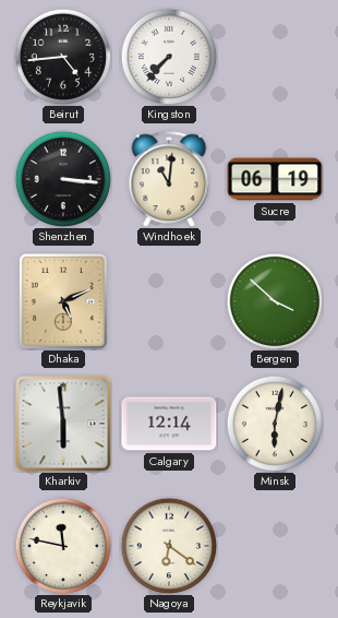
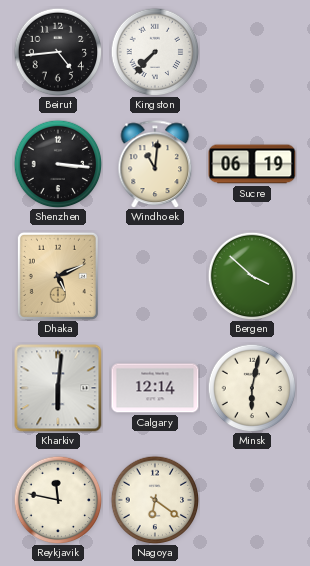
Kharkiv: 5:59 -> 6:01
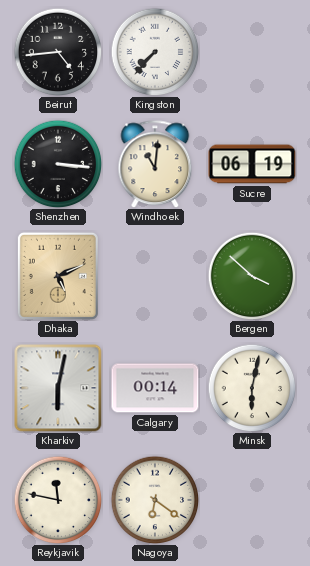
Kharkiv: 6:01 -> 6:02
Calgary: 12:14 -> 00:14
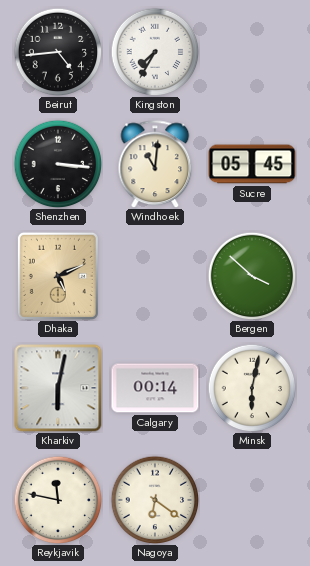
Kingston: 7:37 -> 7:35
Sucre: 06:19 -> 05:45
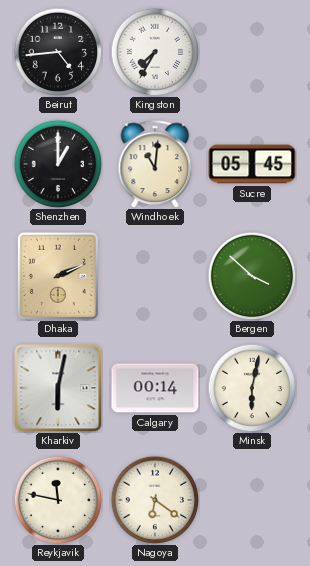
Shenzhen: 3:16 -> 1:00
Dhaka: 5:11 -> 2:11
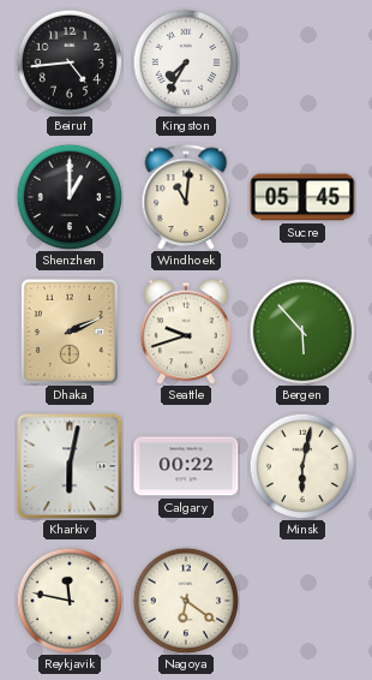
Seattle: none -> 9:42
Bergen: 3:52 -> 5:53
Calgary: 00:14 -> 00:22
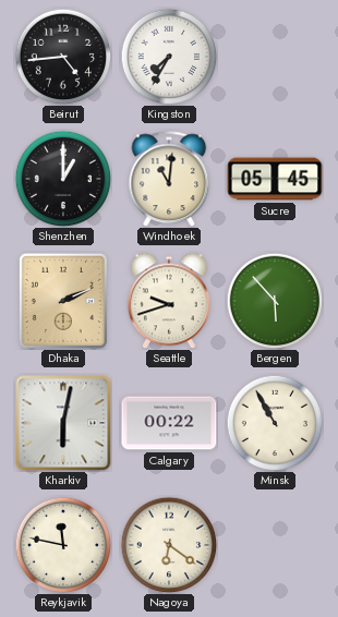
Minsk: 6:02 -> 10:55
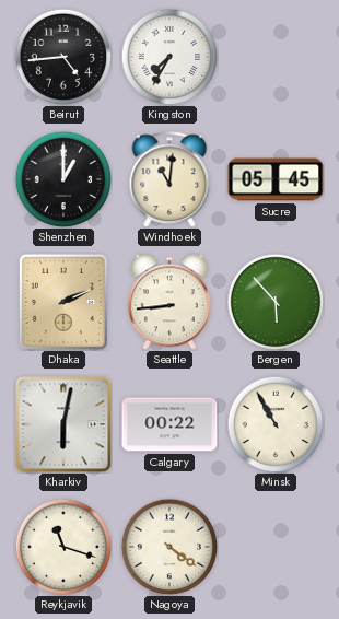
Seattle: 9:42 -> 8:44
Reykjavik: 11:47 -> 11:18
Nagoya: 6:21 -> 4:21
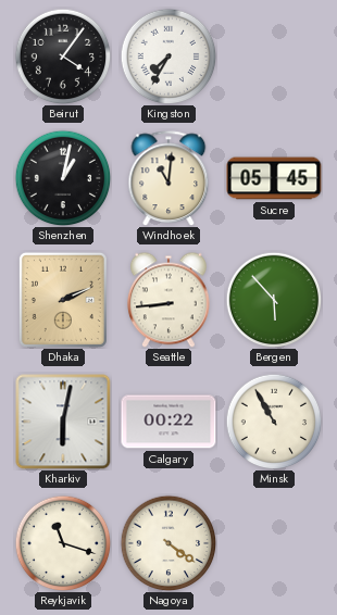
Beirut: 4:44 -> 4:06
Shenzhen: 1:00 -> 1:02
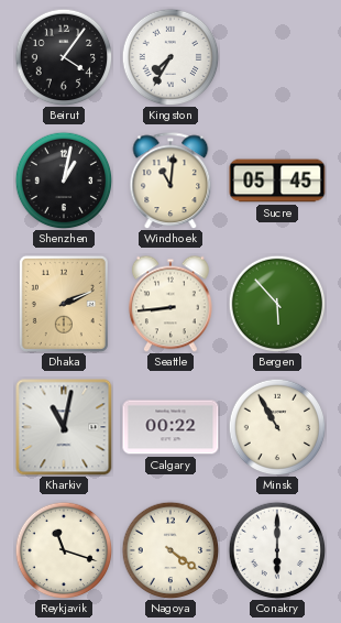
Kharkiv: 6:02 -> 11:02
Conakry: none -> 6:00
